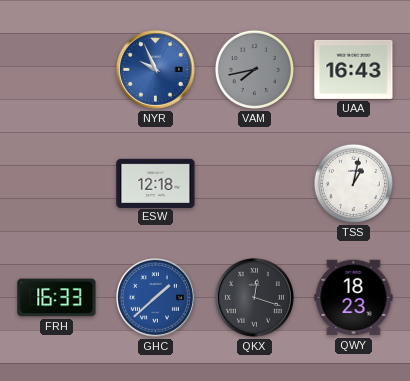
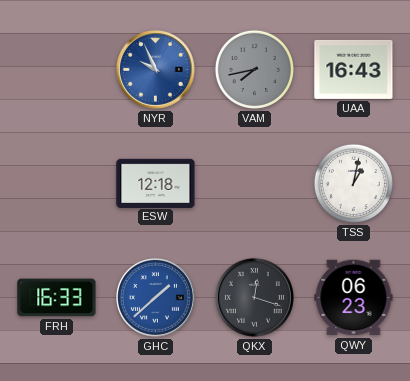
QWY: 18:23 -> 06:23
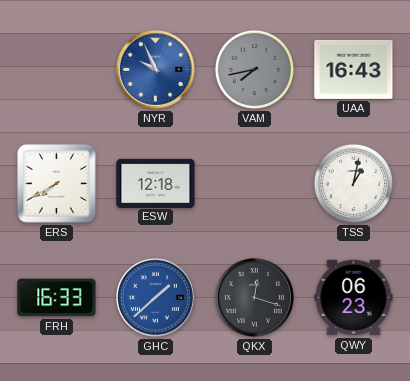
ERS: none -> 7:40
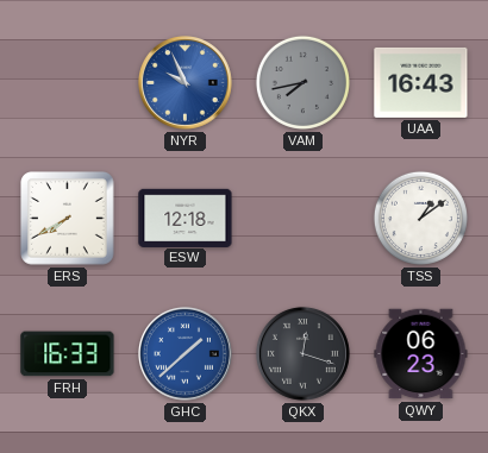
TSS: 1:02 -> 1:09
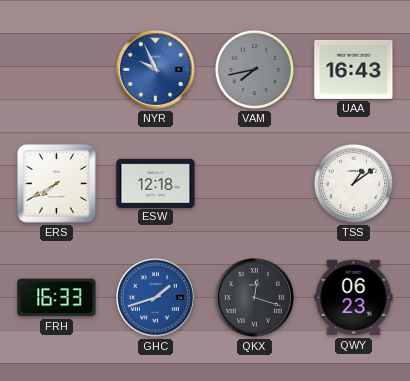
GHC: 1:38 -> 1:42
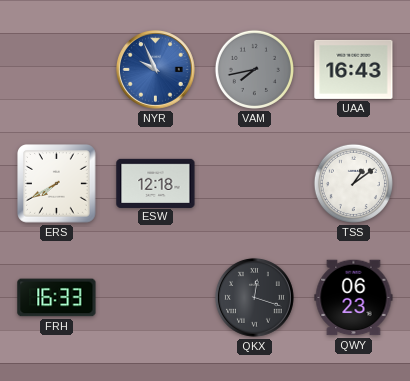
GHC: 1:42 -> none
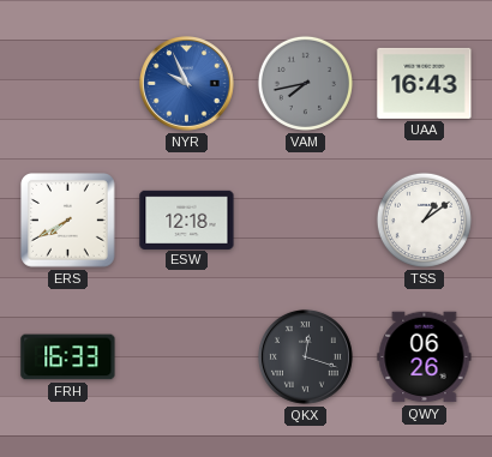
QWY: 06:23 -> 06:26
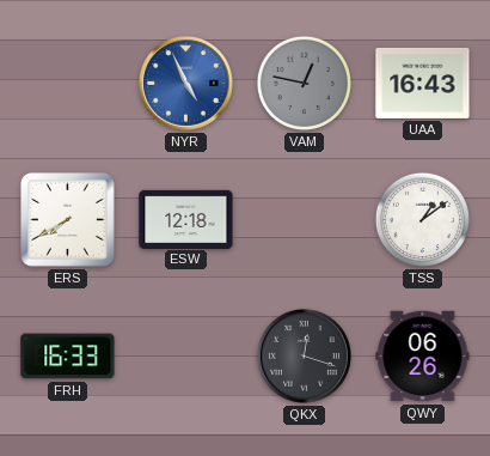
NYR: 9:56 -> 4:56
VAM: 7:43 -> 12:47
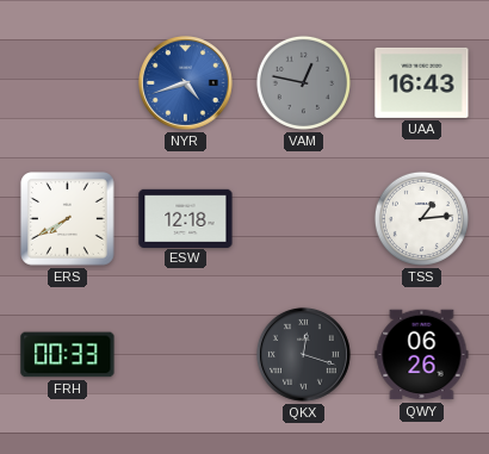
NYR: 4:56 -> 4:42
TSS: 1:09 -> 1:14
FRH: 16:33 -> 00:33
